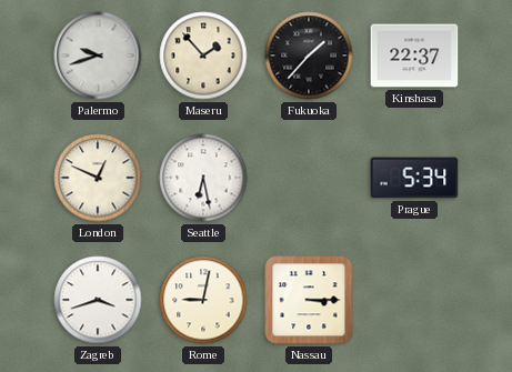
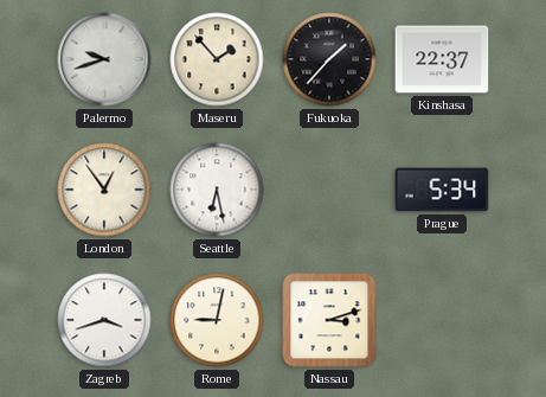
London: 12:49 -> 12:54
Nassau: 3:15 -> 3:12
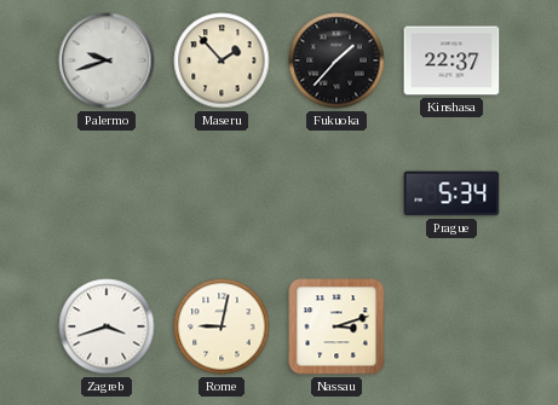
London: 12:54 -> none
Seattle: 6:28 -> none
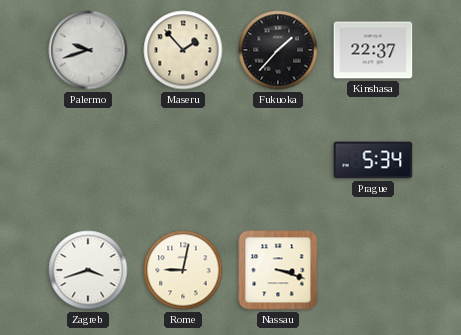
Nassau: 3:12 -> 3:18
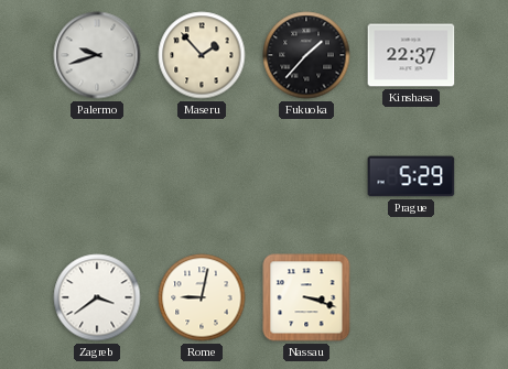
Prague: 5:34 -> 5:29
Zagreb: 3:42 -> 3:39
